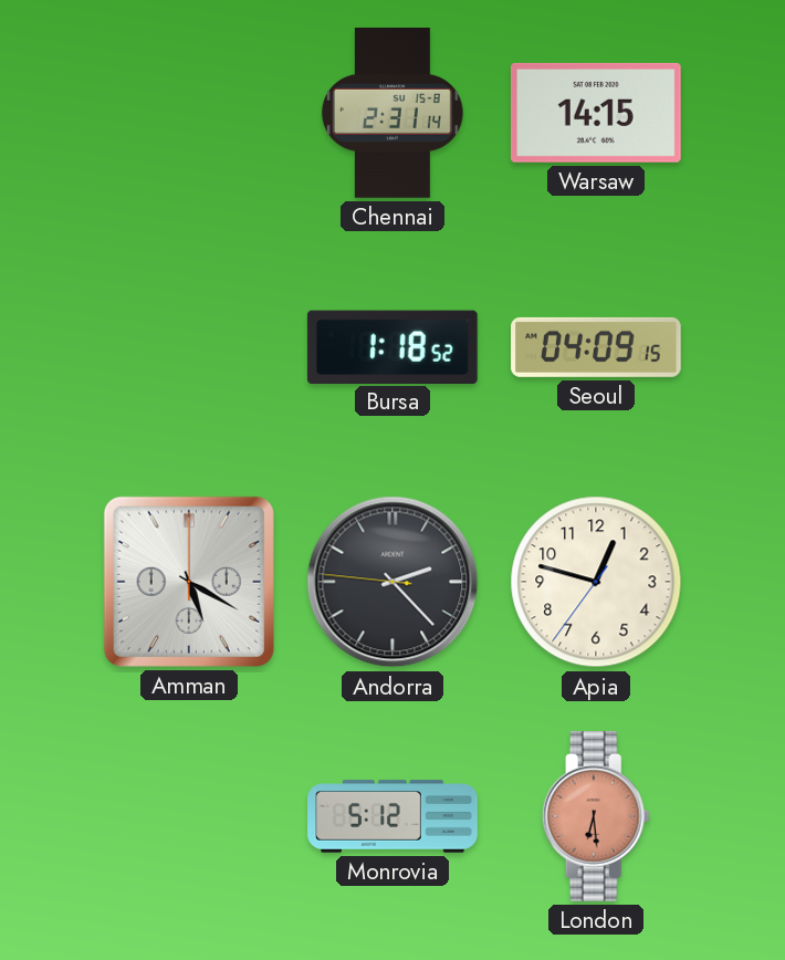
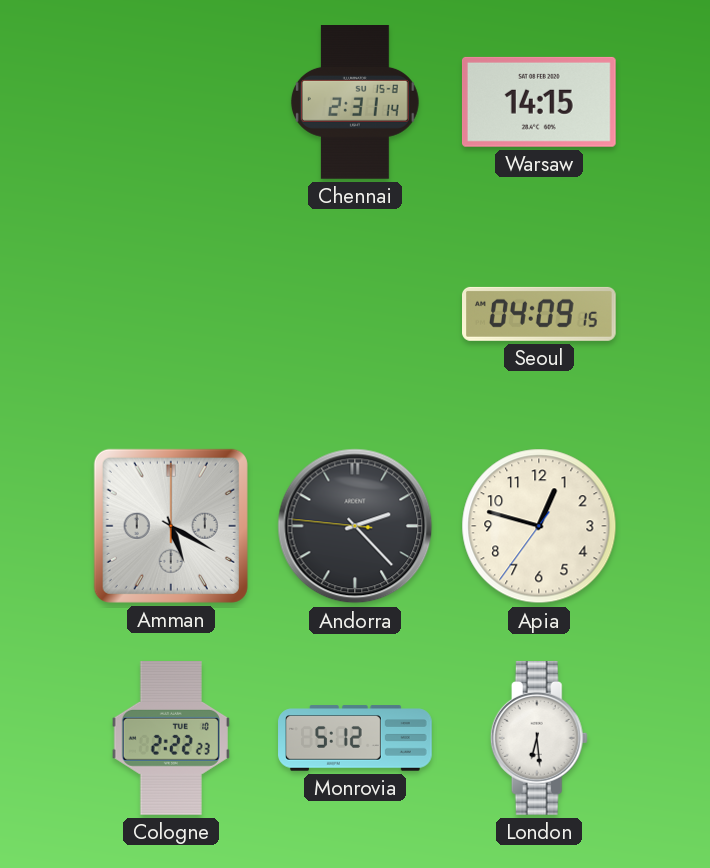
Bursa: 1:18 -> none
Cologne: none -> 2:22
London dial: salmon -> white
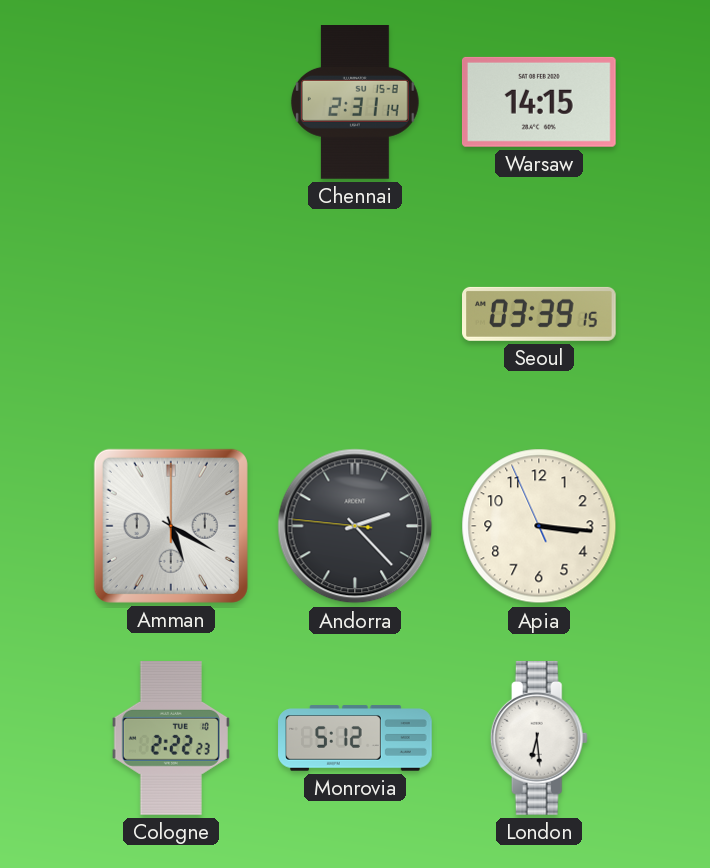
Seoul: 04:09 -> 03:39
Apia: 12:47 -> 3:15
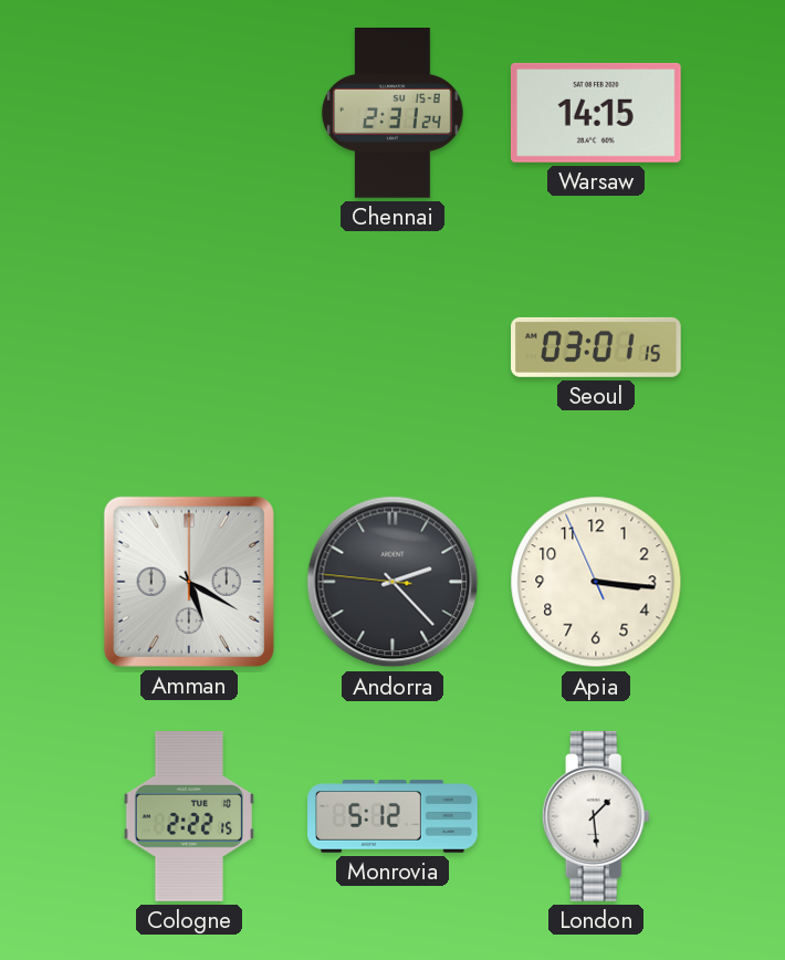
Chennai: 2:31:14 -> 2:31:24
Seoul: 03:39 -> 03:01
Cologne: 2:22:23 -> 2:22:15
London: 6:29 -> 1:29
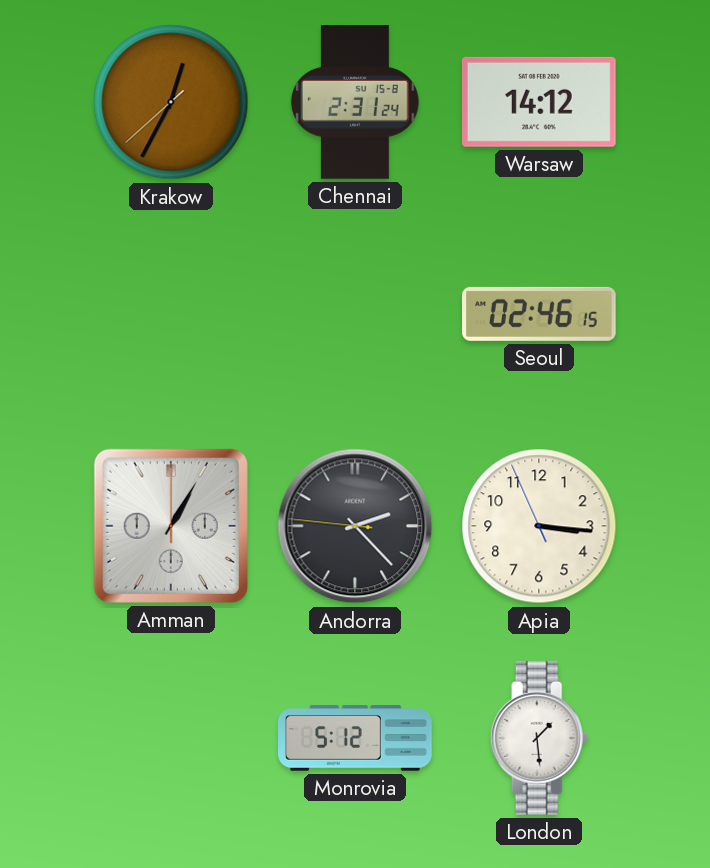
Krakow: none -> 12:34
Warsaw: 14:15 -> 14:12
Seoul: 03:01 -> 02:46
Amman: 5:20 -> 1:05
Cologne: 2:22 -> none
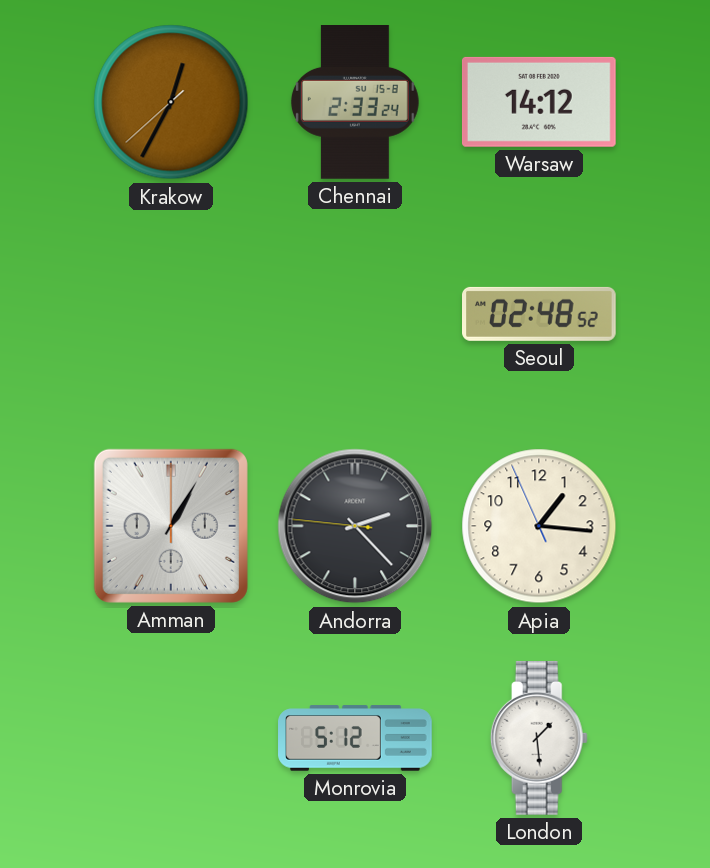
Chennai: 2:31 -> 2:33
Seoul: 02:46 -> 02:48
Apia: 3:15 -> 1:15
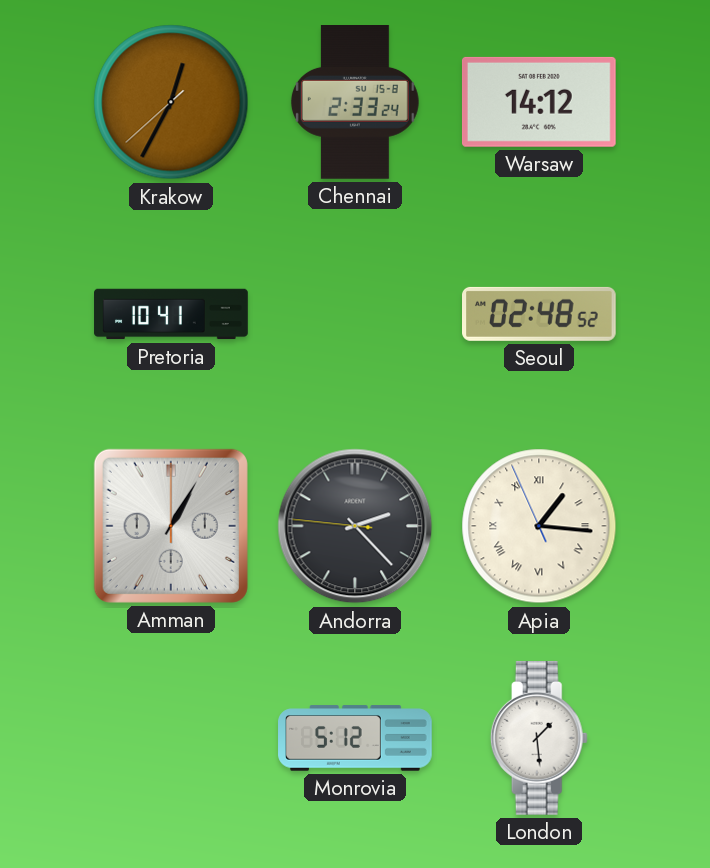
Pretoria: none -> 10:41
Apia numerals: Arabic -> Roman
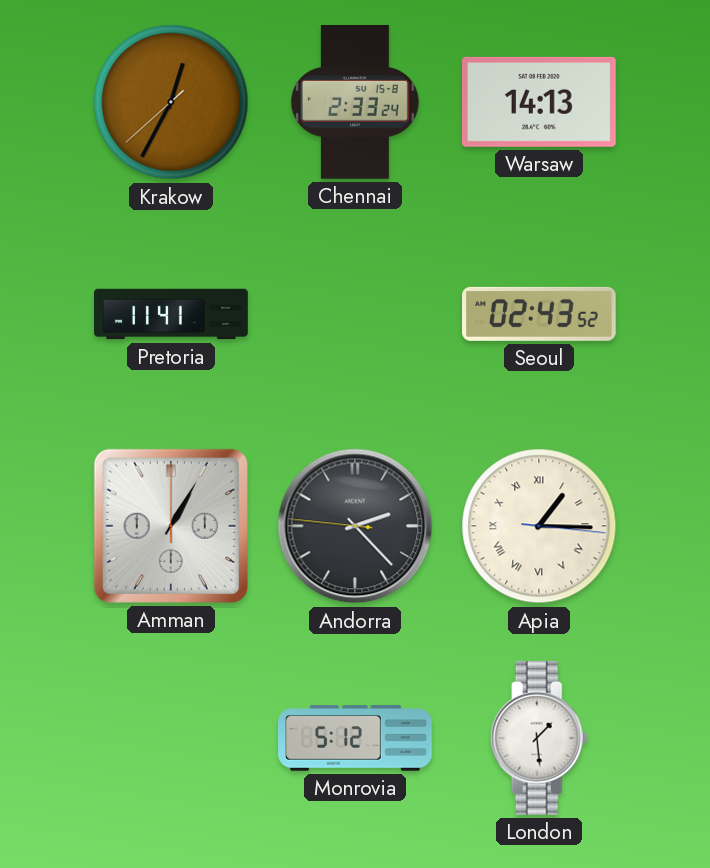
Warsaw: 14:12 -> 14:13
Pretoria: 10:41 -> 11:41
Seoul: 02:48 -> 02:43
Apia: 1:15:56 -> 1:15:16
